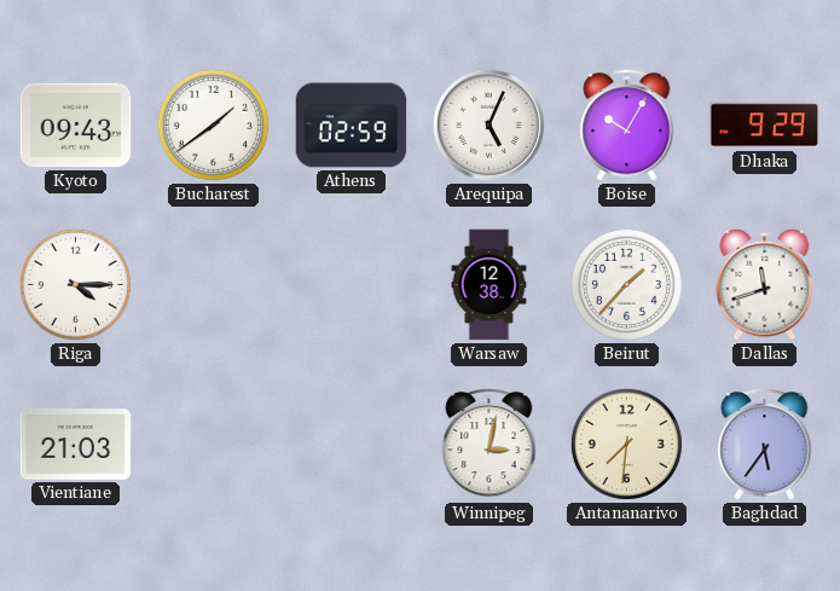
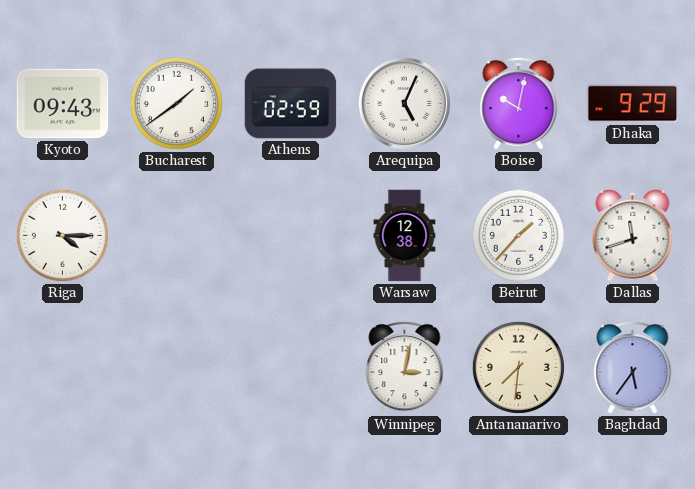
Boise: 10:05 -> 10:02
Vientiane: 21:03 -> none
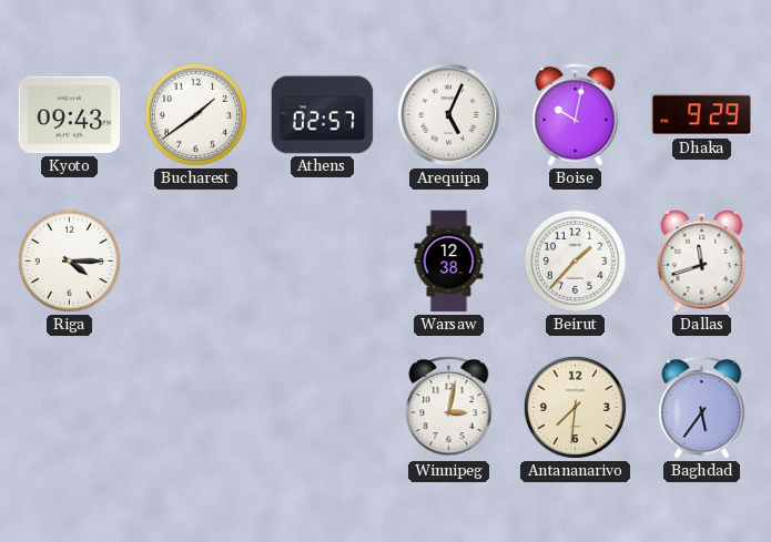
Athens: 02:59 -> 02:57
